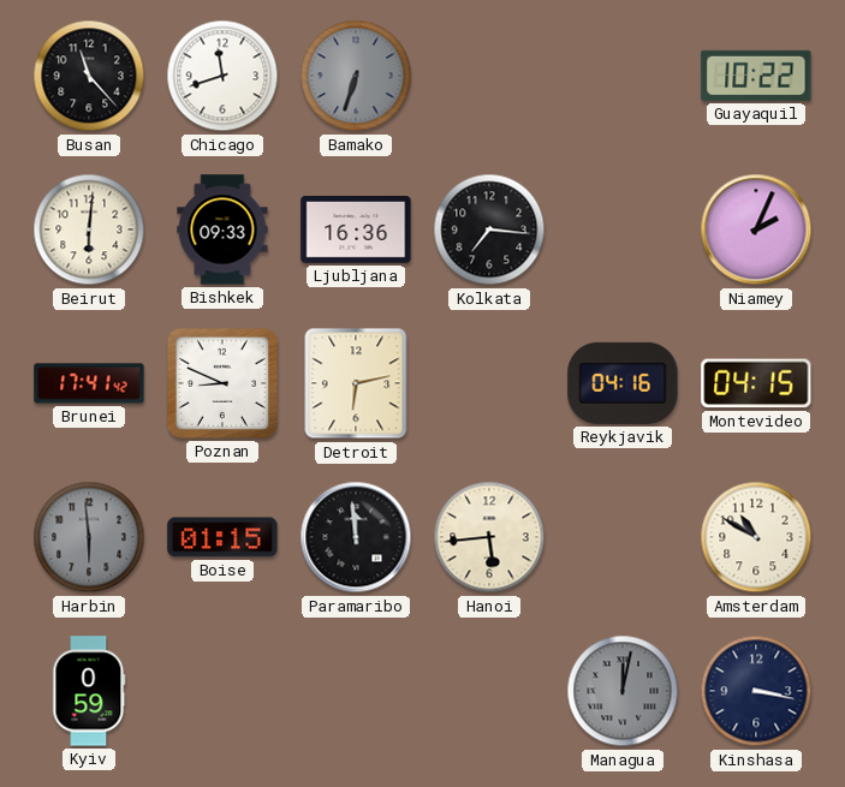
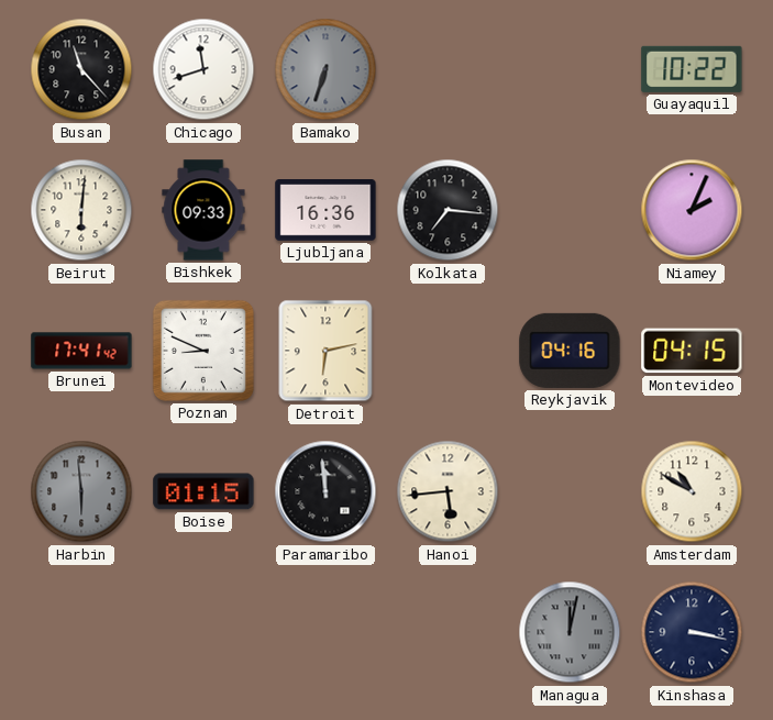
Kyiv: 0:59 -> none
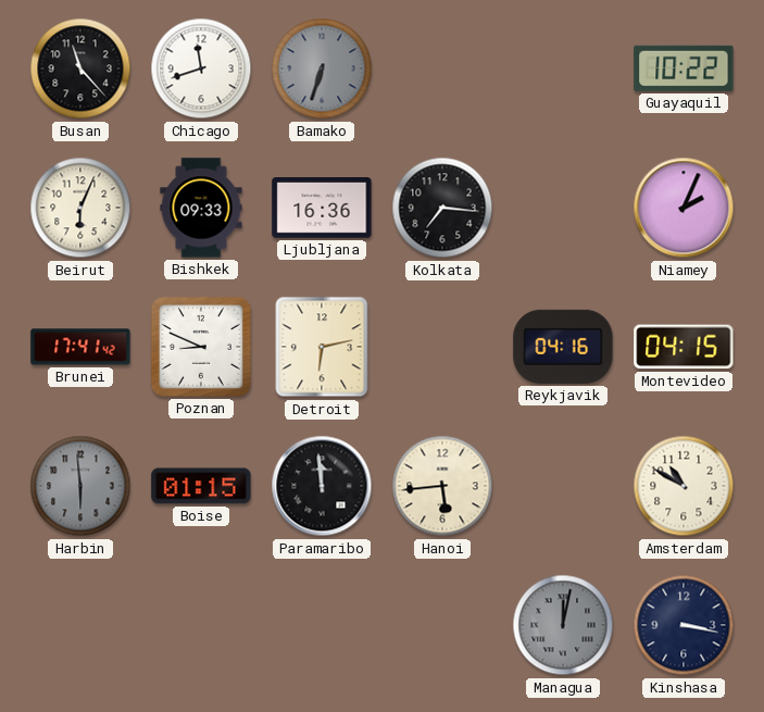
Beirut: 6:01 -> 6:04
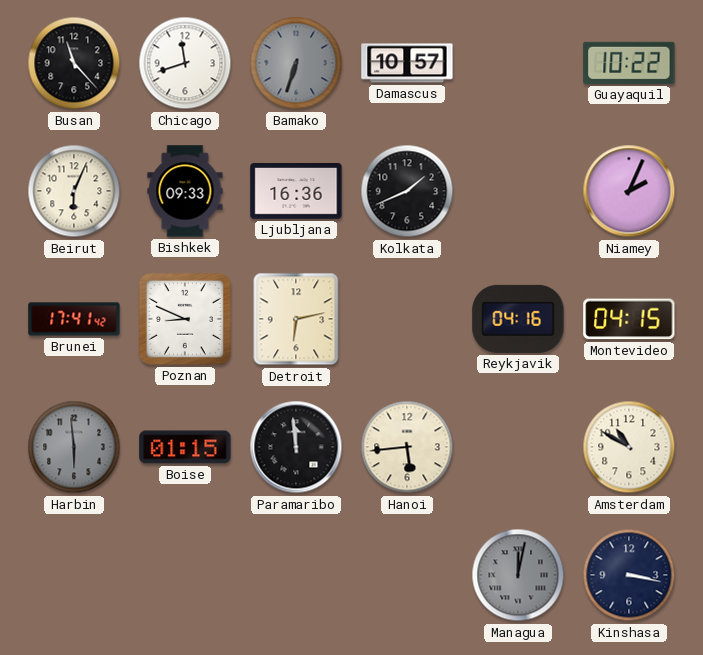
Damascus: none -> 10:57
Kolkata: 7:16 -> 1:41
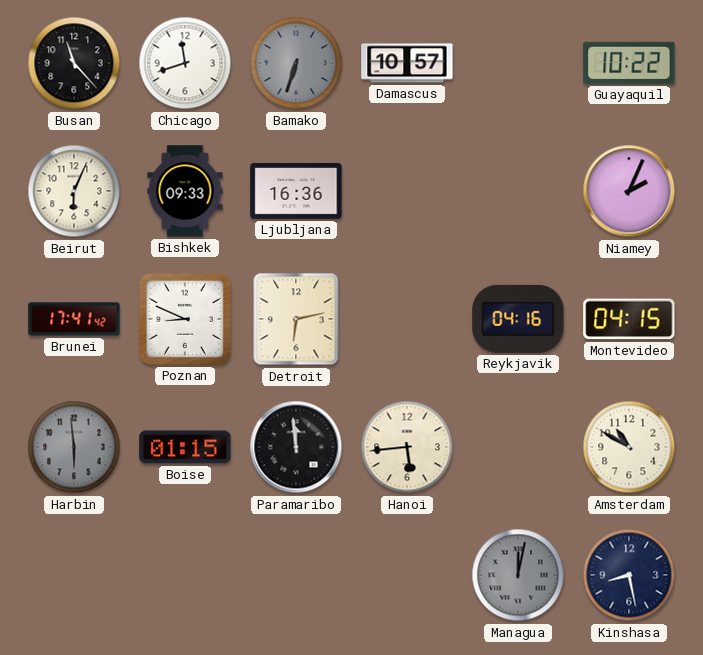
Kolkata: 1:41 -> none
Kinshasa: 3:17 -> 8:28
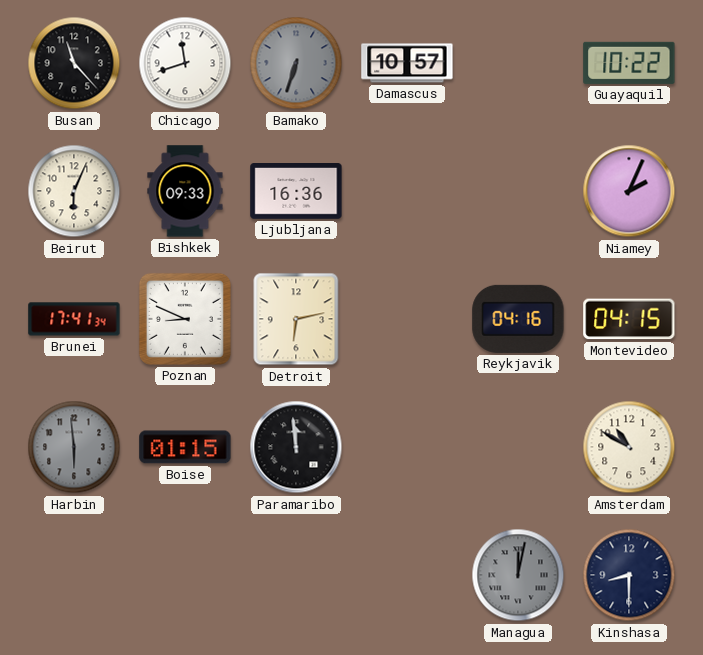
Brunei: 17:41:42 -> 17:41:34
Hanoi: 5:44 -> none
Kinshasa: 8:28 -> 8:30
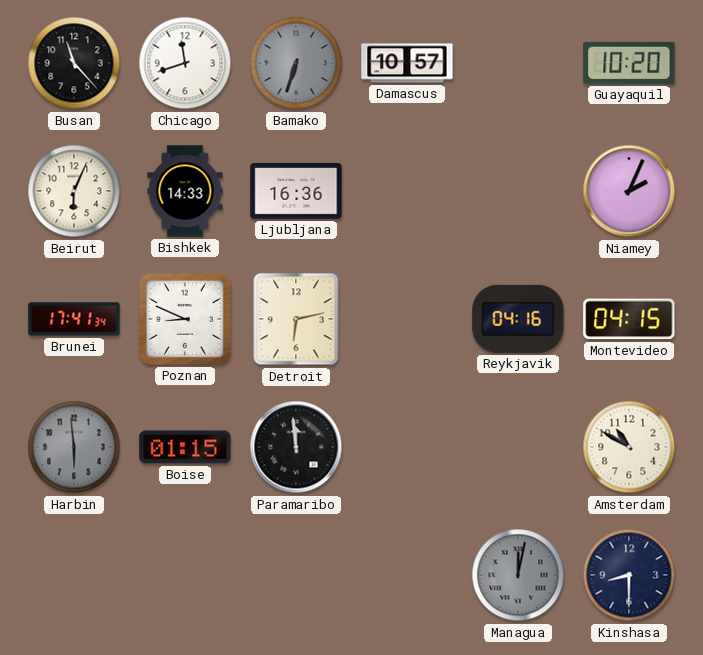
Guayaquil: 10:22 -> 10:20
Bishkek: 09:33 -> 14:33
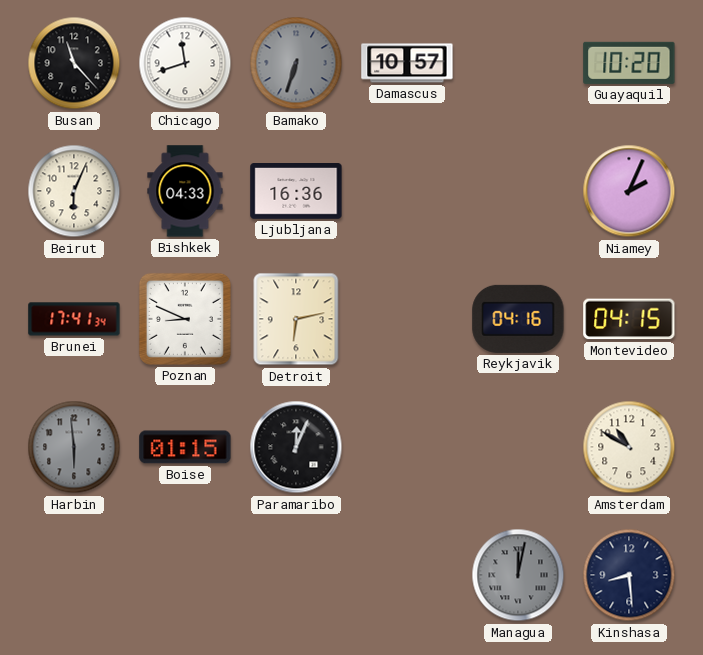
Bishkek: 14:33 -> 04:33
Paramaribo: 11:59 -> 12:04
Kinshasa: 8:30 -> 8:29
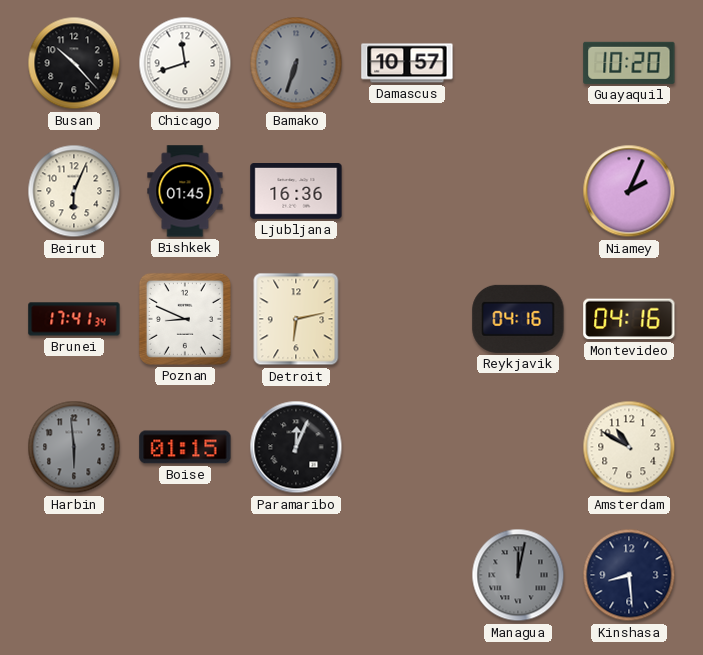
Busan: 11:23 -> 10:23
Bishkek: 04:33 -> 01:45
Montevideo: 04:15 -> 04:16
